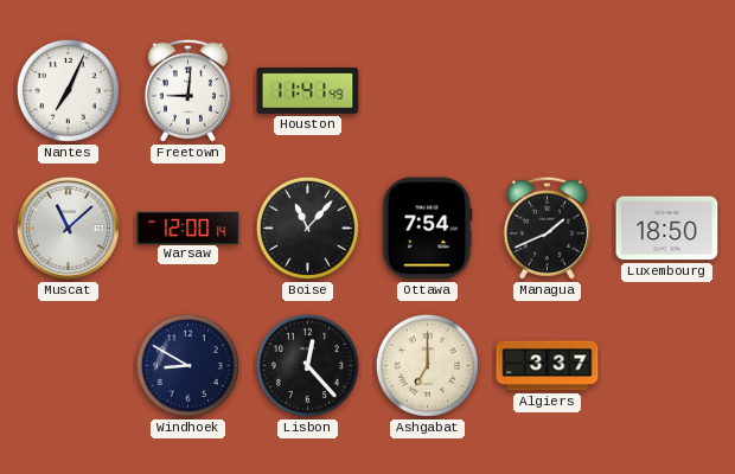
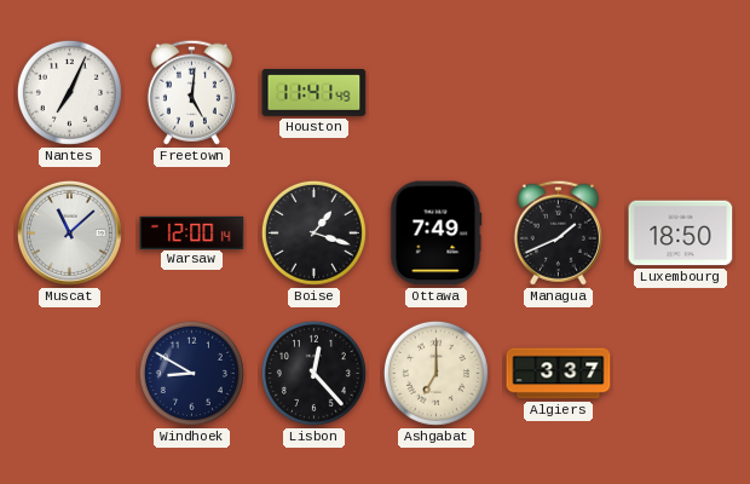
Freetown: 9:01 -> 5:01
Boise: 11:07 -> 1:18
Ottawa: 7:54 -> 7:49
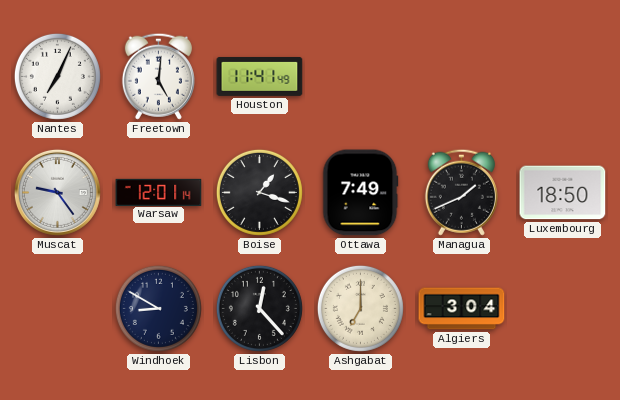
Muscat: 11:08 -> 9:24
Warsaw: 12:00 -> 12:01
Algiers: 3:37 -> 3:04
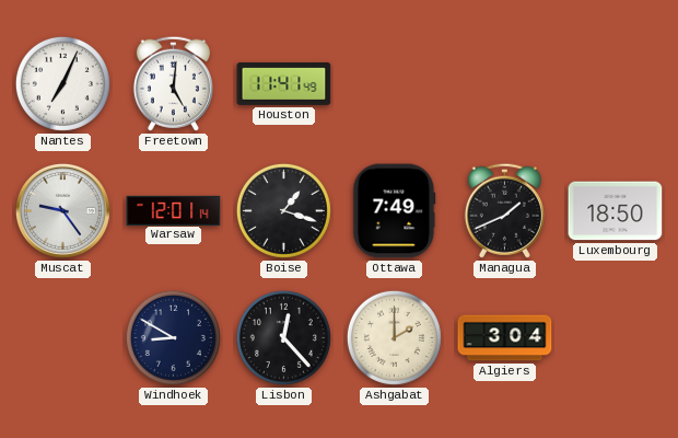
Ashgabat: 7:00 -> 2:00
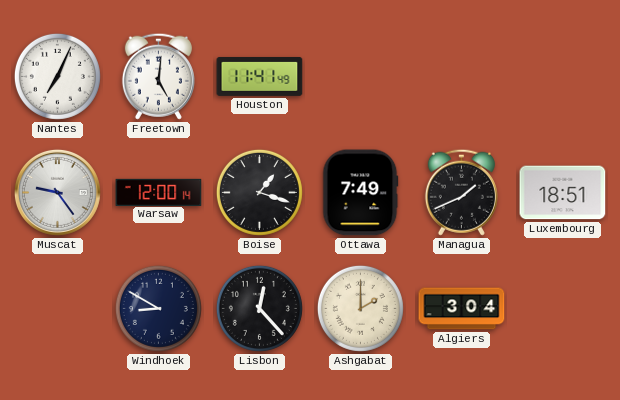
Warsaw: 12:01 -> 12:00
Luxembourg: 18:50 -> 18:51
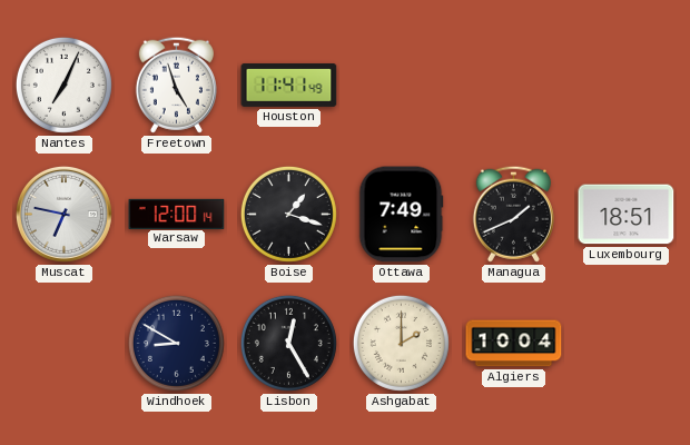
Freetown: 5:01 -> 4:57
Muscat: 9:24 -> 6:47
Lisbon: 12:23 -> 12:25
Algiers: 3:04 -> 10:04
